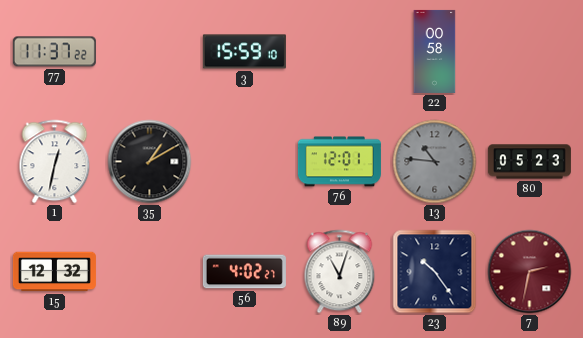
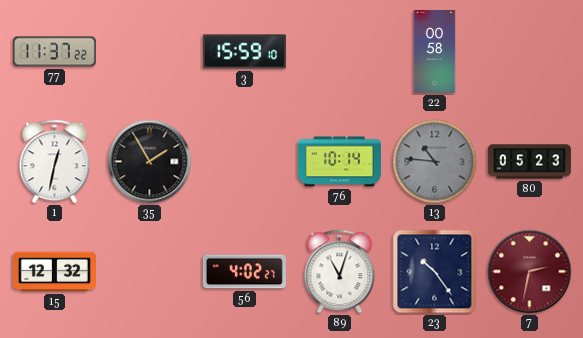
35: 1:10 -> 1:55
76: 12:01 -> 10:14
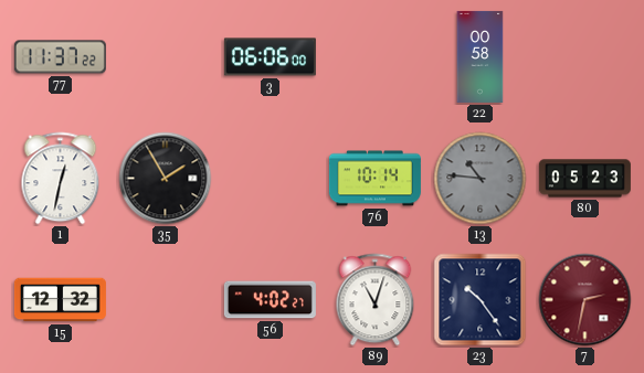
3: 15:59 -> 06:06
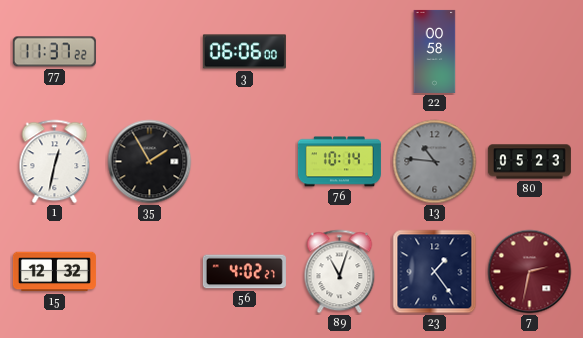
23: 10:24 -> 1:24
